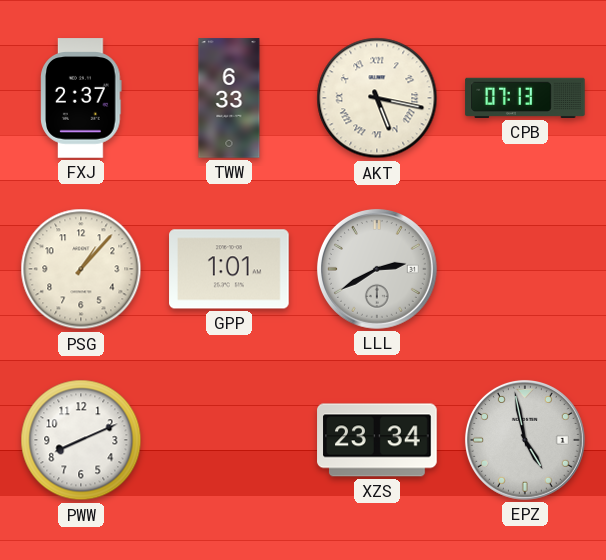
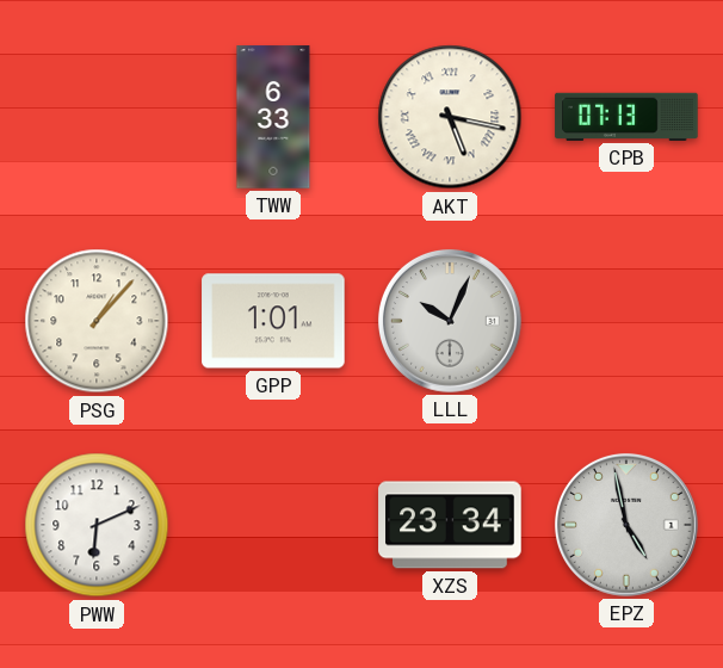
FXJ: 2:37 -> none
LLL: 2:40 -> 10:04
PWW: 8:11 -> 6:11
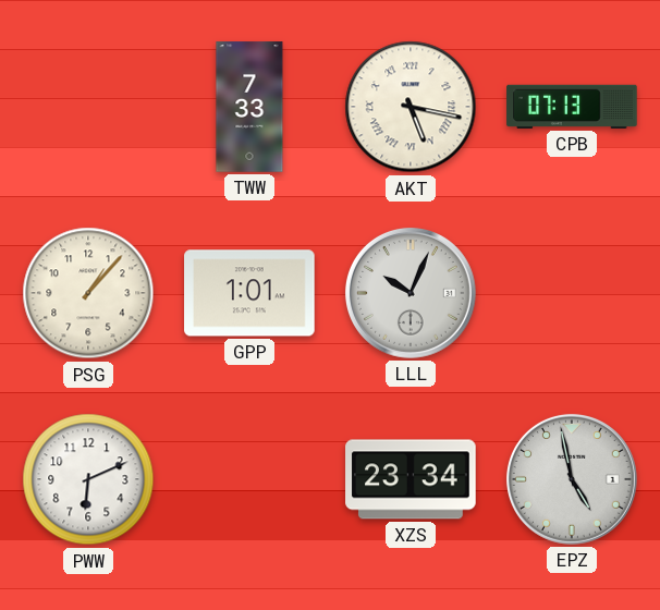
TWW: 6:33 -> 7:33
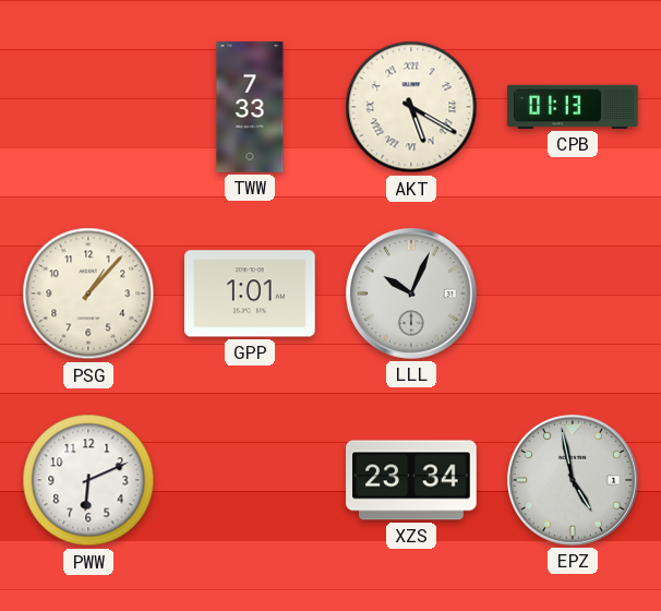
AKT: 5:17 -> 5:20
CPB: 07:13 -> 01:13
